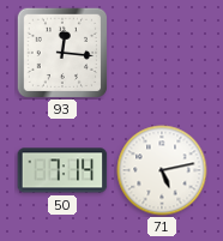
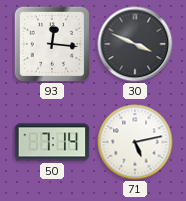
30: none -> 3:49
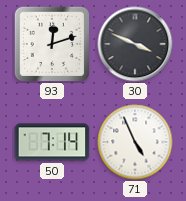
93: 12:16 -> 12:12
71: 5:13 -> 4:56
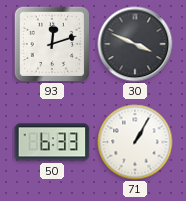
50: 7:14 -> 6:33
71: 4:56 -> 1:05
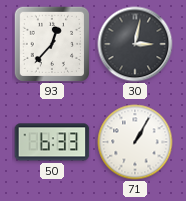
93: 12:12 -> 12:37
30: 3:49 -> 3:02
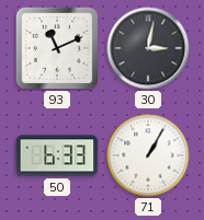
93: 12:37 -> 11:11
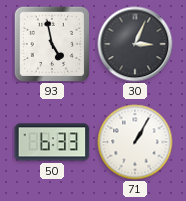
93: 11:11 -> 4:58
30: 3:02 -> 3:04
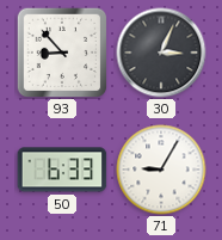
93: 4:58 -> 8:53
71: 1:05 -> 9:05
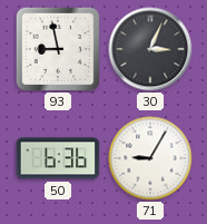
93: 8:53 -> 8:58
50: 6:33 -> 6:36
